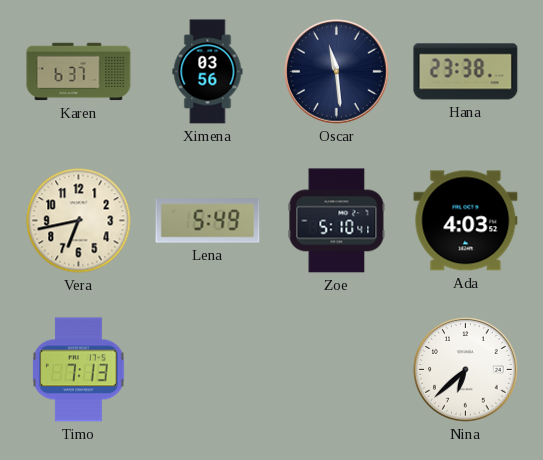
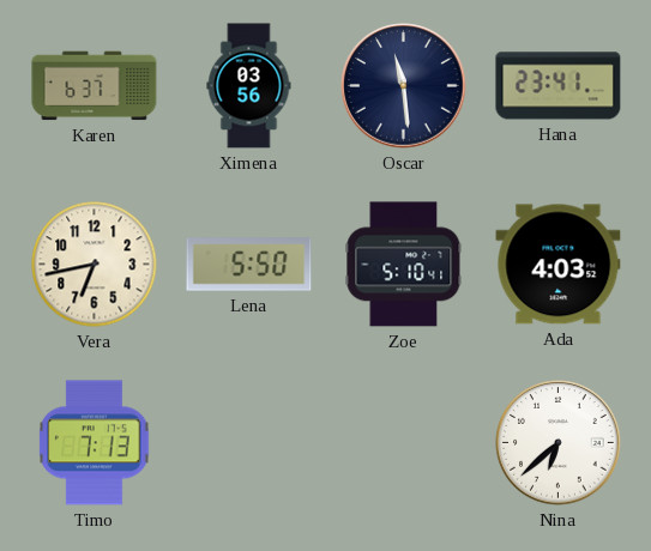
Hana: 23:38 -> 23:41
Lena: 5:49 -> 5:50
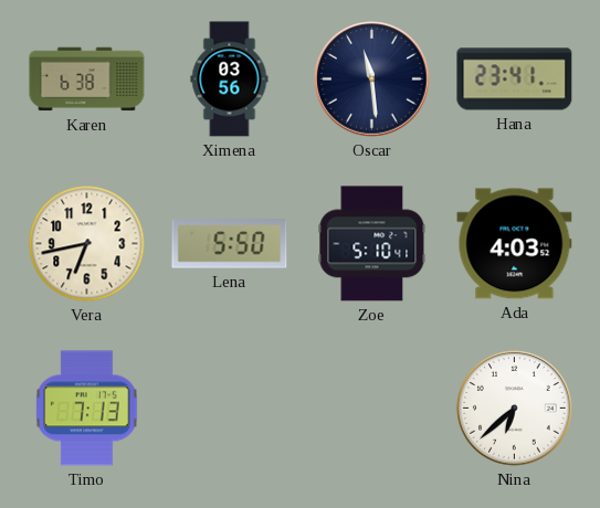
Karen: 6:37 -> 6:38
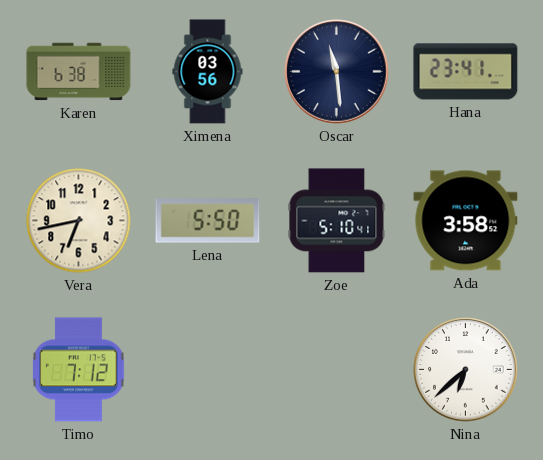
Ada: 4:03 -> 3:58
Timo: 7:13 -> 7:12
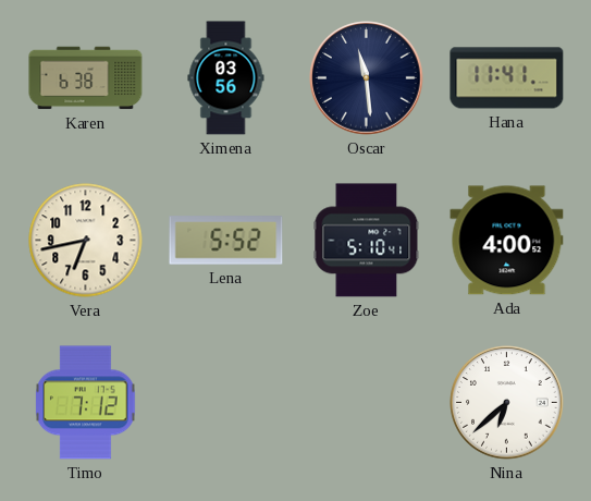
Hana: 23:41 -> 11:41
Lena: 5:50 -> 5:52
Ada: 3:58 -> 4:00
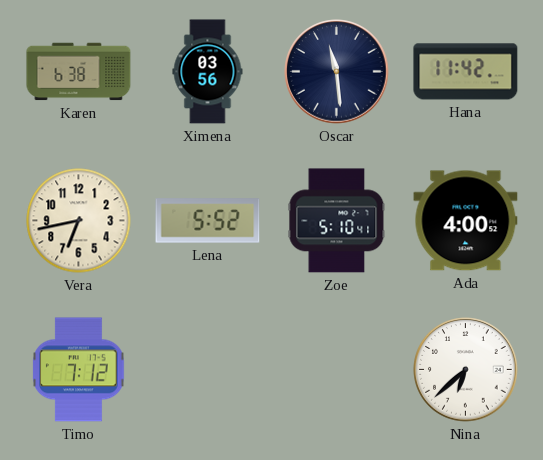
Hana: 11:41 -> 11:42
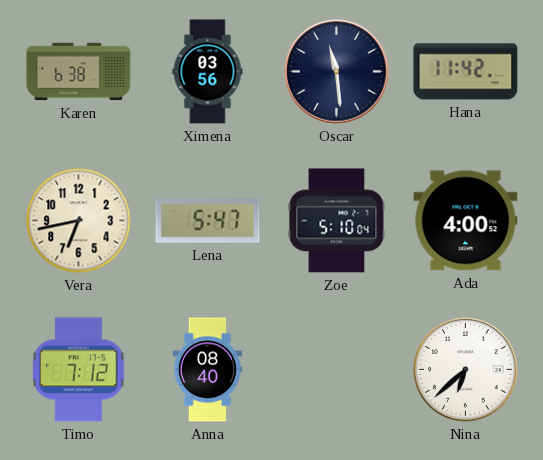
Lena: 5:52 -> 5:47
Zoe: 5:10:41 -> 5:10:04
Anna: none -> 08:40
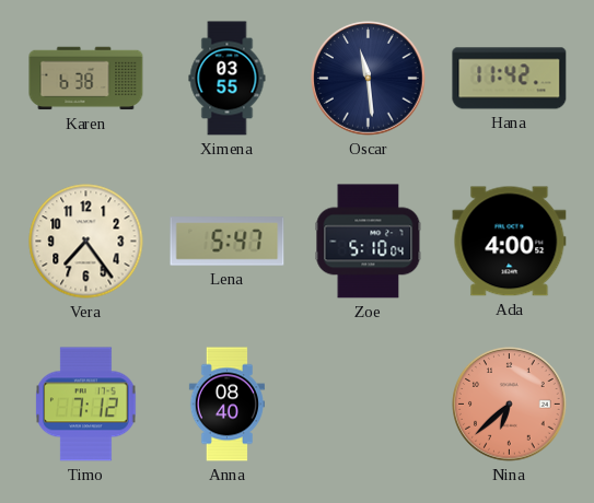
Ximena: 03:56 -> 03:55
Vera: 6:43 -> 7:24
Nina dial: white -> salmon
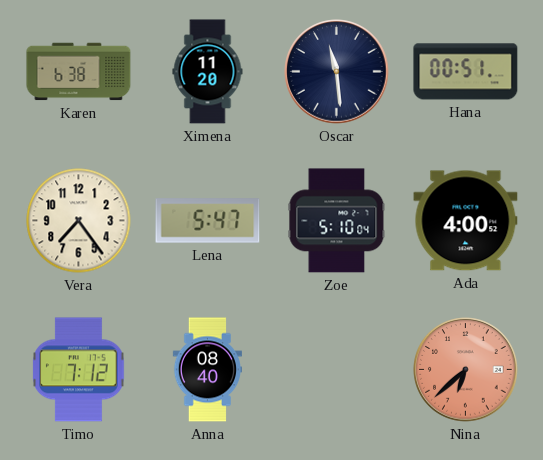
Ximena: 03:55 -> 11:20
Hana: 11:42 -> 00:51
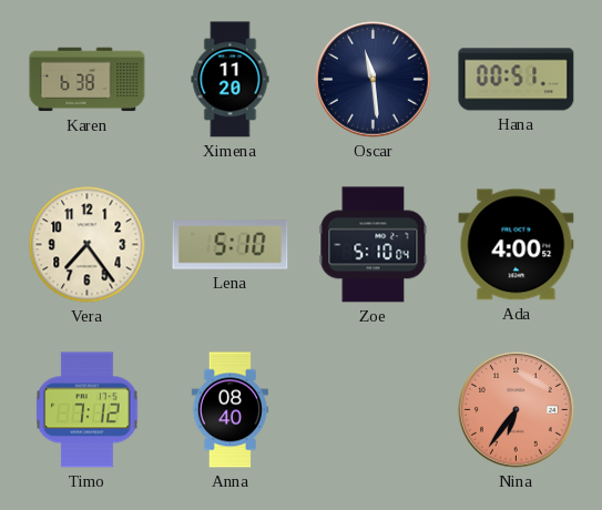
Lena: 5:47 -> 5:10
Nina: 6:38 -> 6:36
